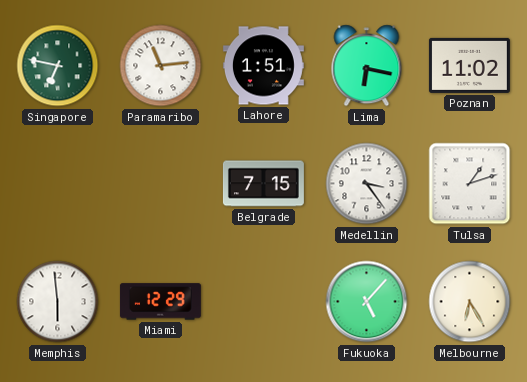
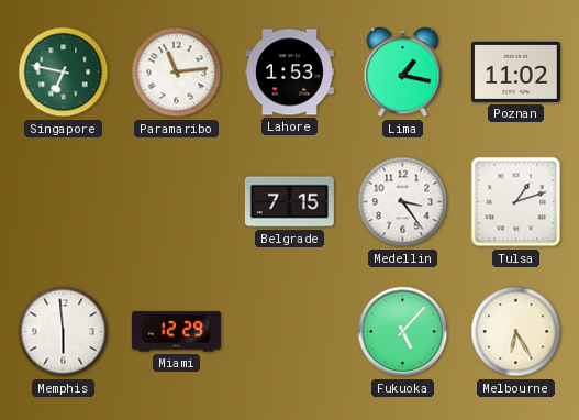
Lahore: 1:51 -> 1:53
Lima: 6:17 -> 1:17
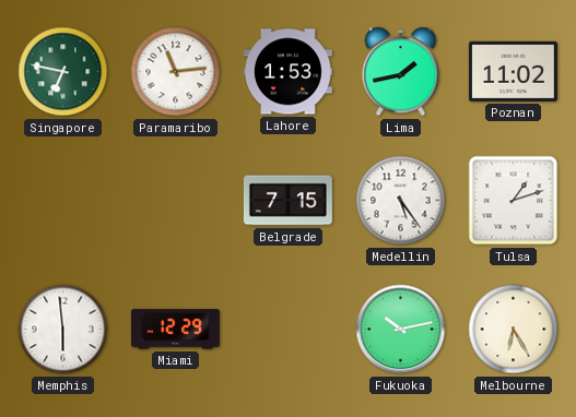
Lima: 1:17 -> 1:43
Medellin: 3:24 -> 5:24
Fukuoka: 5:07 -> 10:13
